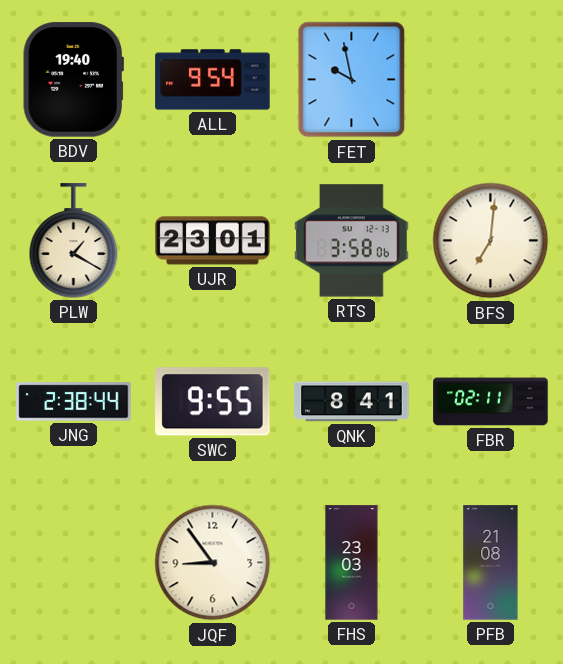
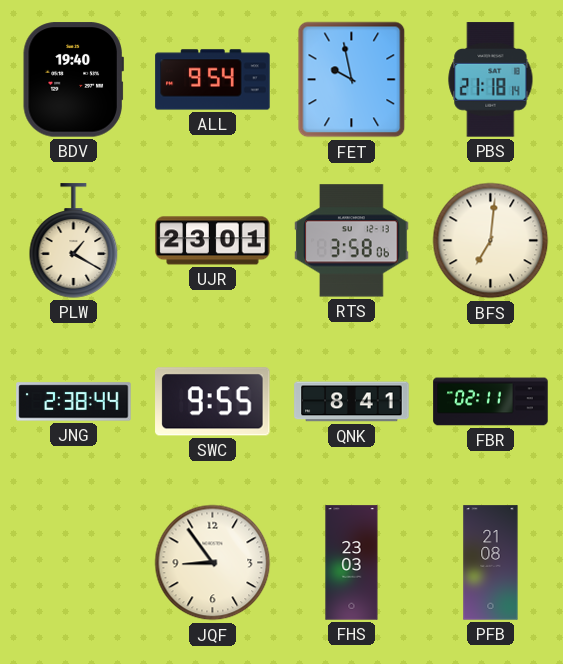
PBS: none -> 21:18
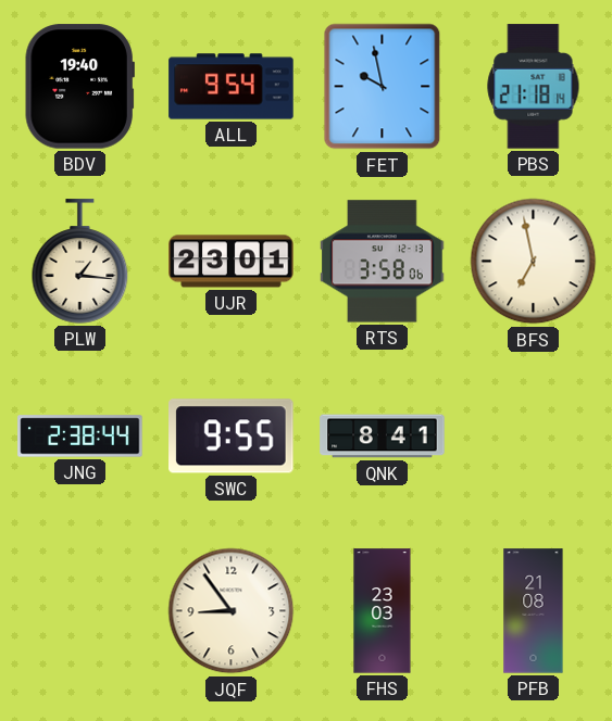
PLW: 1:20 -> 1:16
BFS: 7:01 -> 6:58
FBR: 02:11 -> none
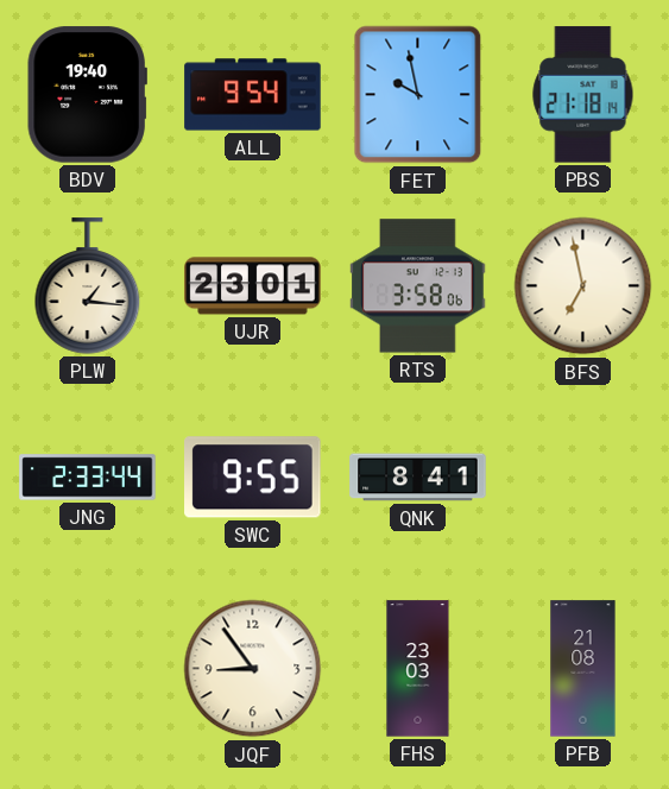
JNG: 2:38 -> 2:33
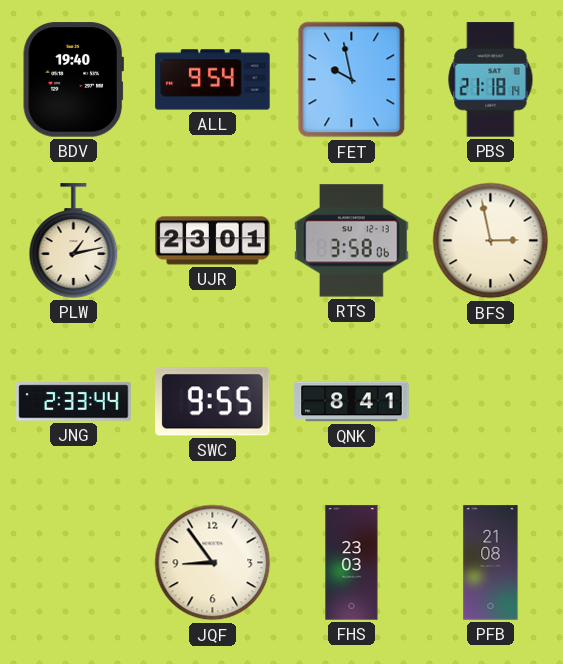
PLW: 1:16 -> 1:13
BFS: 6:58 -> 2:58
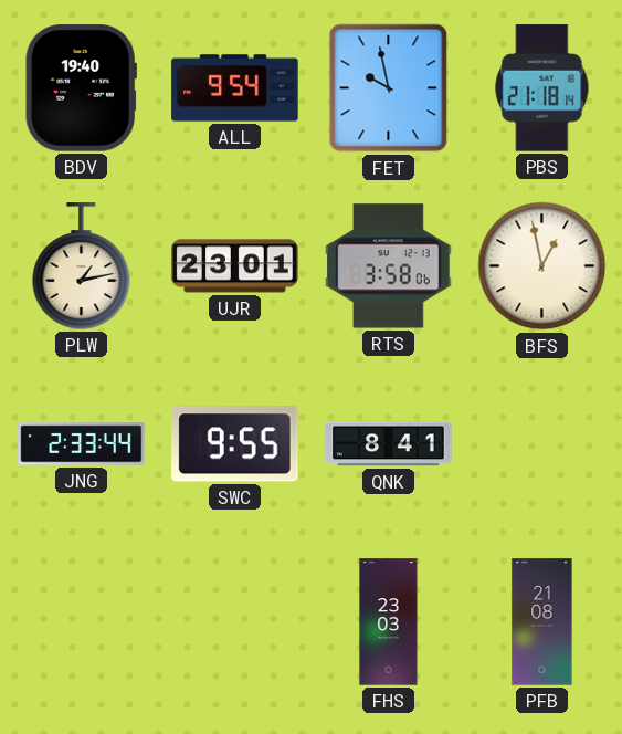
BFS: 2:58 -> 12:58
JQF: 8:54 -> none
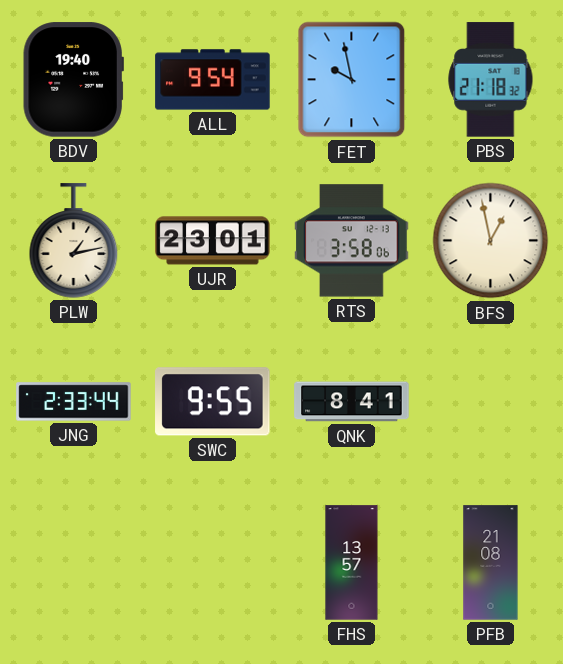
PBS: 21:18:14 -> 21:18:32
FHS: 23:03 -> 13:57
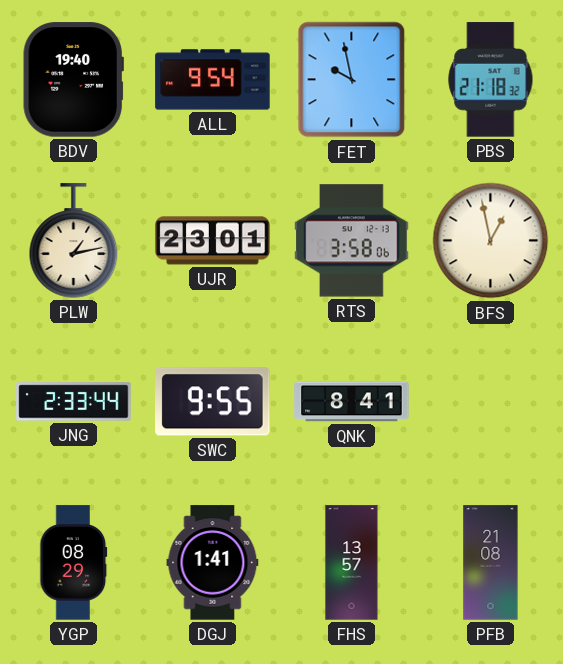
YGP: none -> 08:29
DGJ: none -> 1:41
